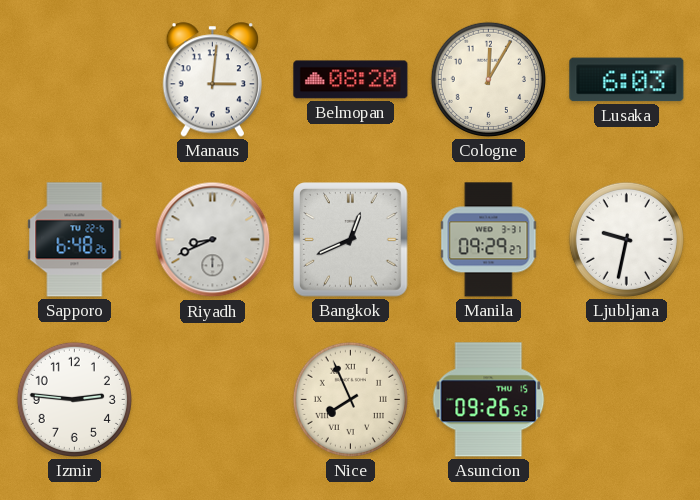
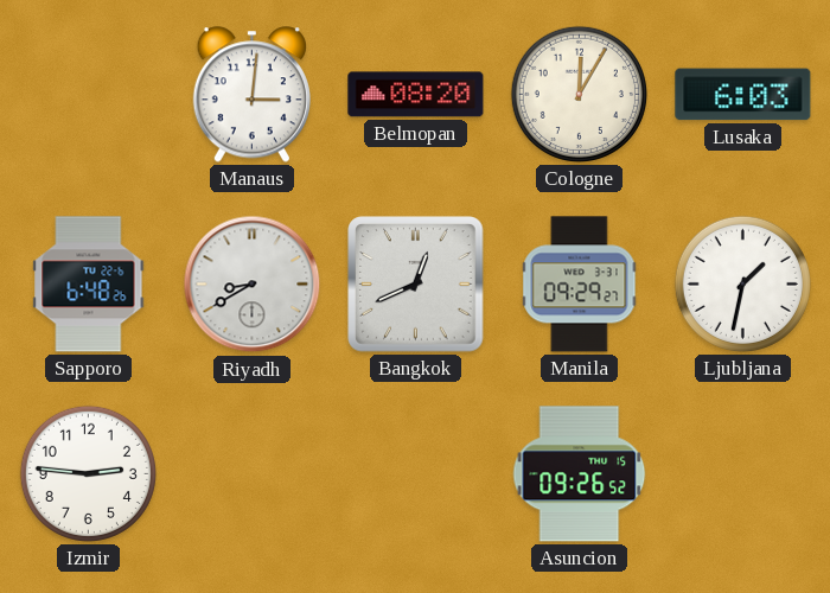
Riyadh: 8:41 -> 8:40
Ljubljana: 9:32 -> 1:32
Nice: 7:56 -> none
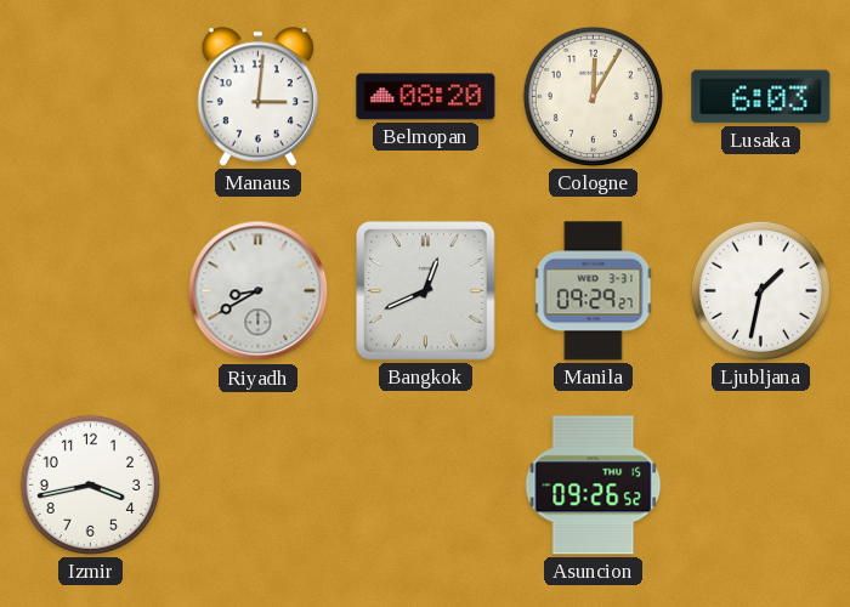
Sapporo: 6:48 -> none
Izmir: 2:46 -> 3:43
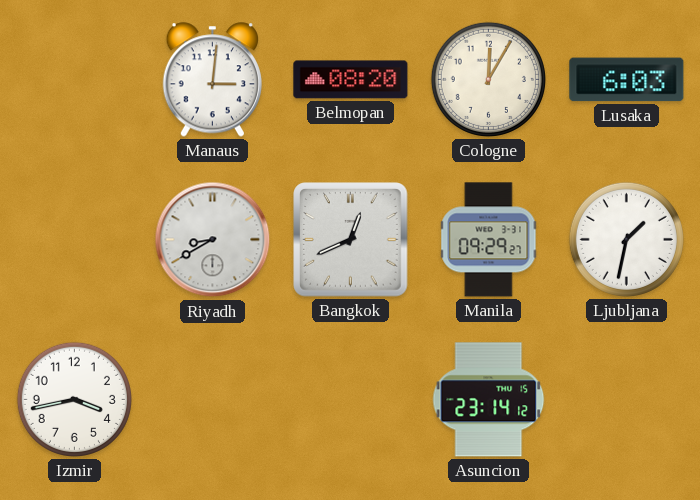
Asuncion: 09:26 -> 23:14
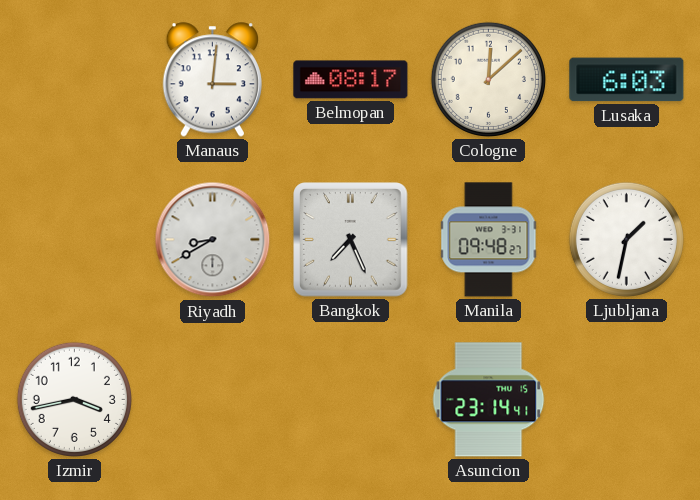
Belmopan: 08:20 -> 08:17
Cologne: 12:05 -> 12:08
Bangkok: 12:41 -> 7:26
Manila: 09:29 -> 09:48
Asuncion: 23:14:12 -> 23:14:41
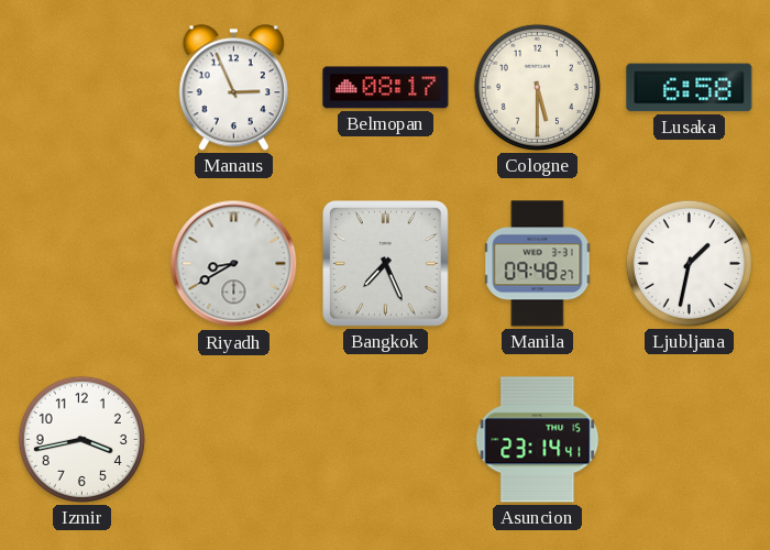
Manaus: 3:01 -> 2:56
Cologne: 12:08 -> 5:30
Lusaka: 6:03 -> 6:58
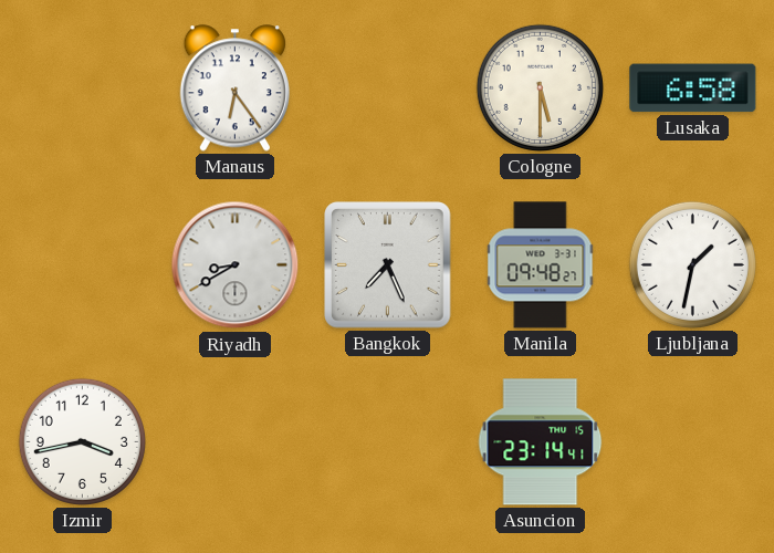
Manaus: 2:56 -> 6:24
Belmopan: 08:17 -> none
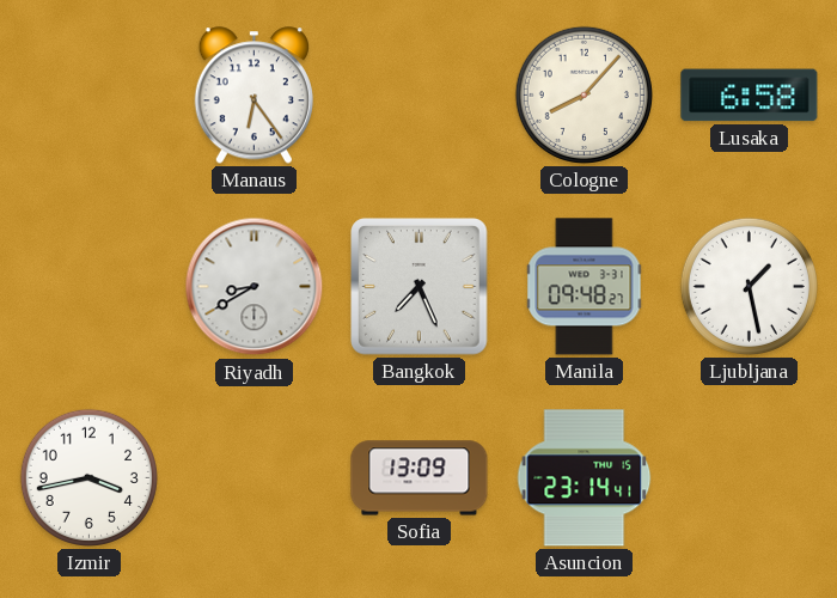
Cologne: 5:30 -> 8:07
Ljubljana: 1:32 -> 1:28
Sofia: none -> 13:09
